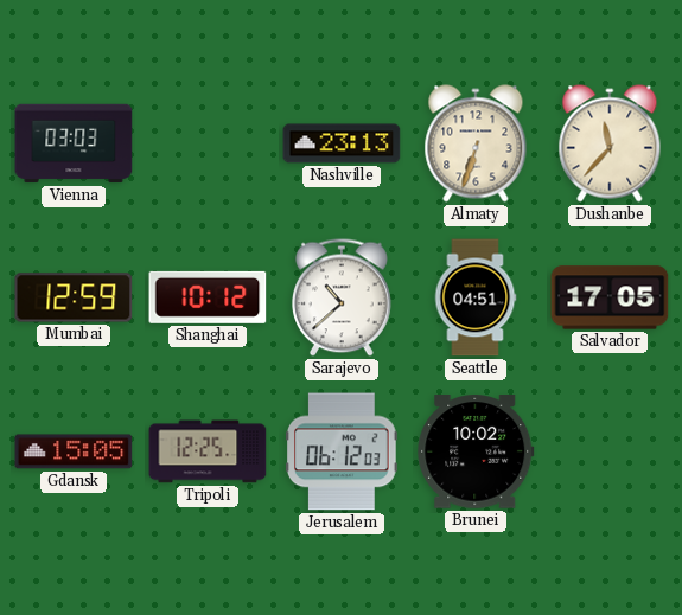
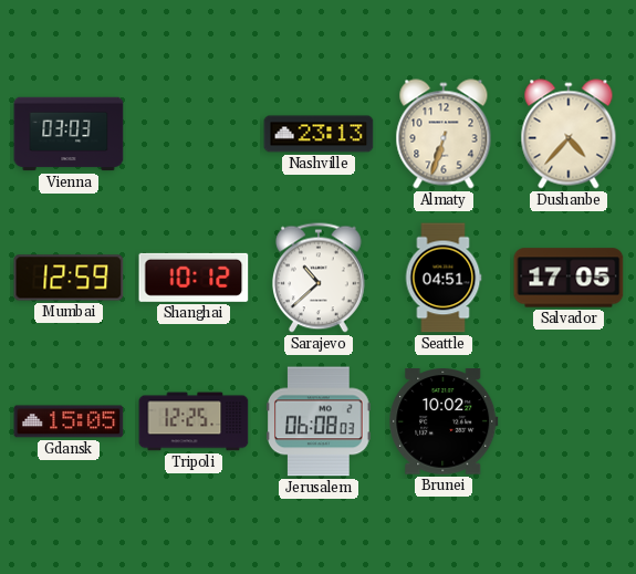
Dushanbe: 11:37 -> 4:37
Jerusalem: 06:12 -> 06:08
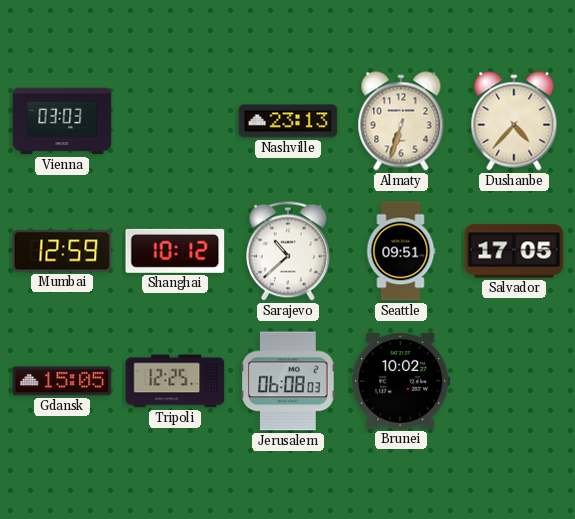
Seattle: 04:51 -> 09:51
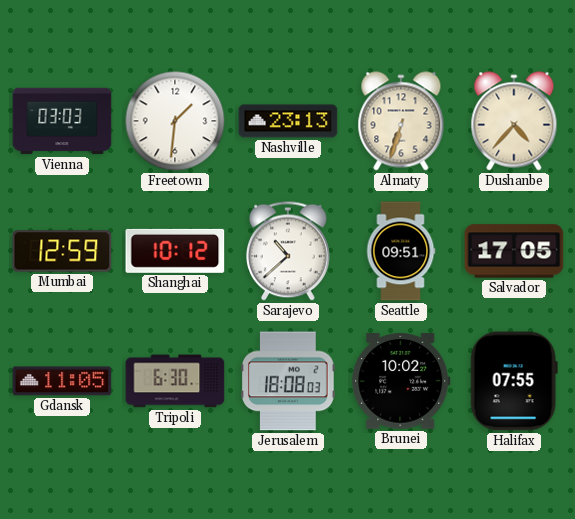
Freetown: none -> 1:31
Gdansk: 15:05 -> 11:05
Tripoli: 12:25 -> 6:30
Jerusalem: 06:08 -> 18:08
Halifax: none -> 07:55
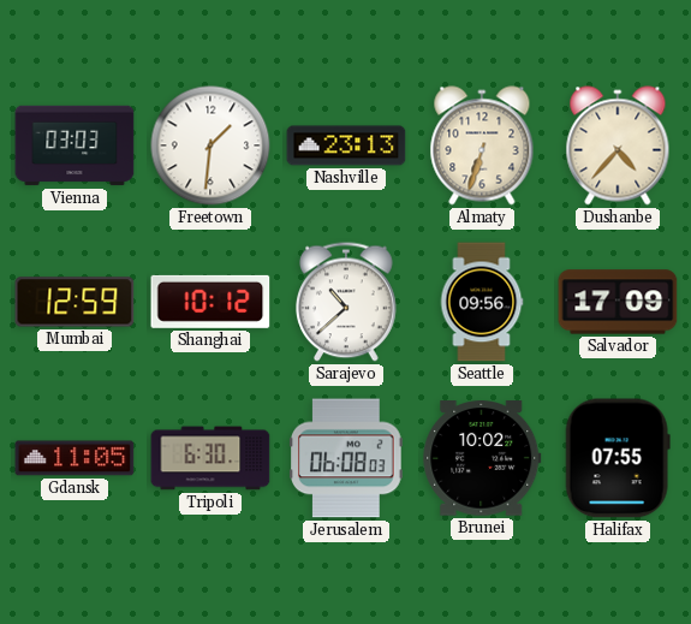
Seattle: 09:51 -> 09:56
Salvador: 17:05 -> 17:09
Jerusalem: 18:08 -> 06:08
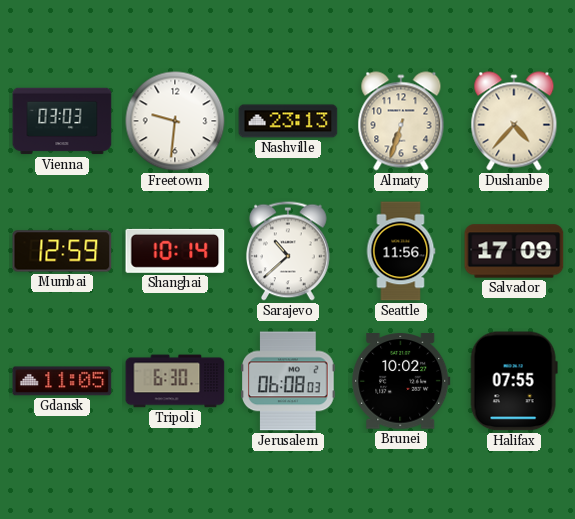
Freetown: 1:31 -> 9:31
Shanghai: 10:12 -> 10:14
Seattle: 09:56 -> 11:56
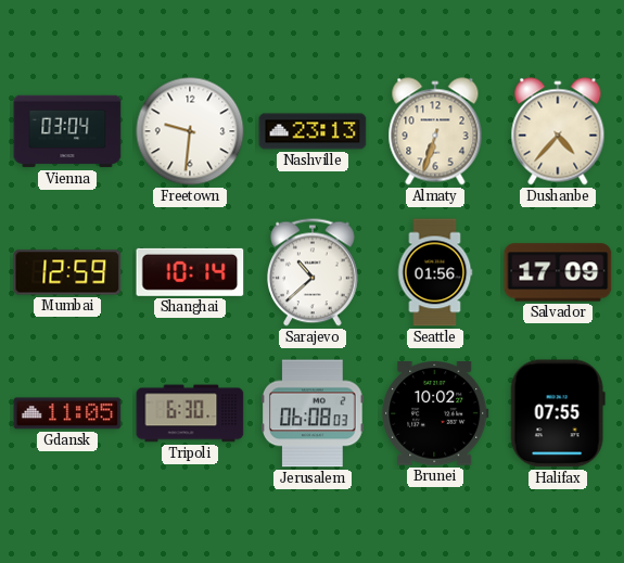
Vienna: 03:03 -> 03:04
Seattle: 11:56 -> 01:56
